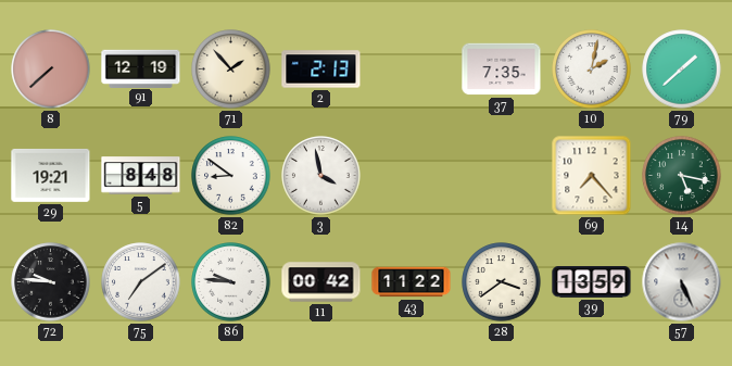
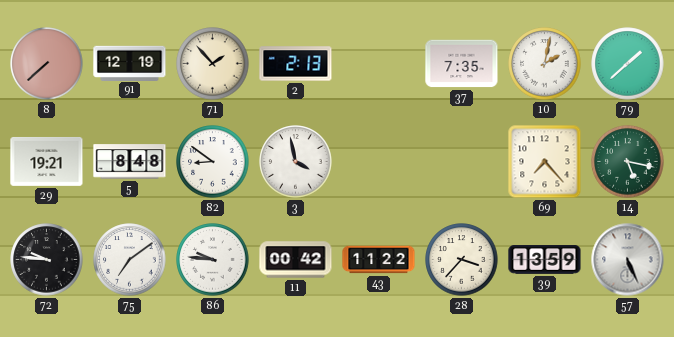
28: 3:39 -> 3:37
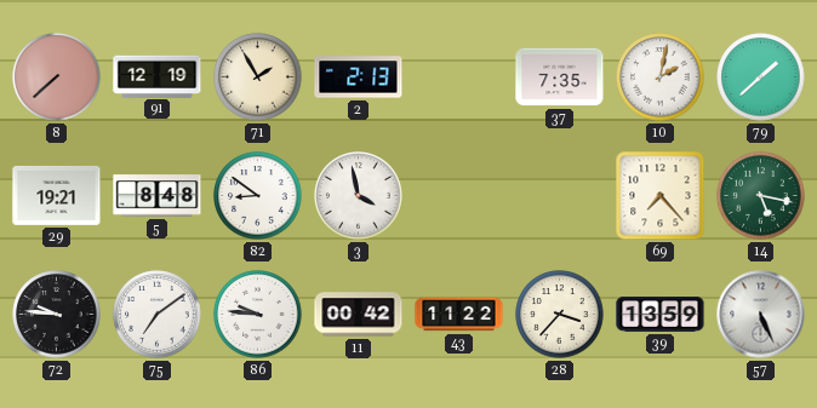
71: 1:53 -> 1:55
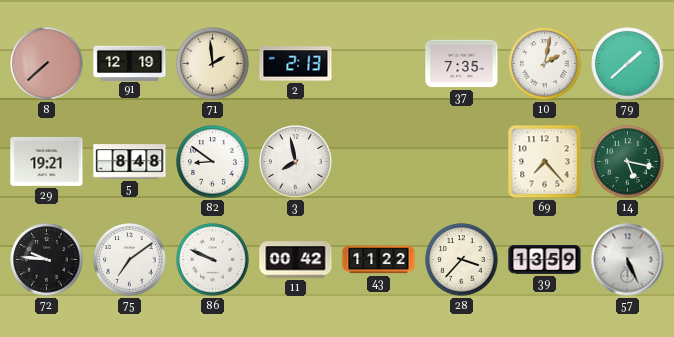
71: 1:55 -> 1:59
3: 3:58 -> 7:58
86: 9:46 -> 9:49
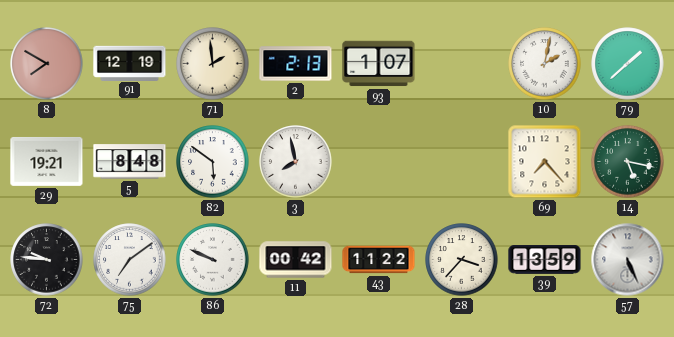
8: 7:38 -> 7:50
93: none -> 1:07
37: 7:35 -> none
82: 8:51 -> 5:51
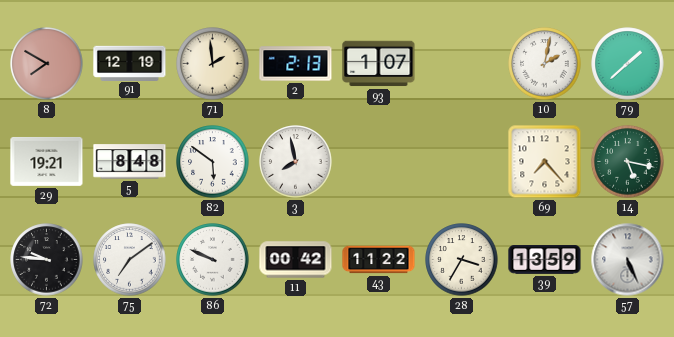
28: 3:37 -> 3:35
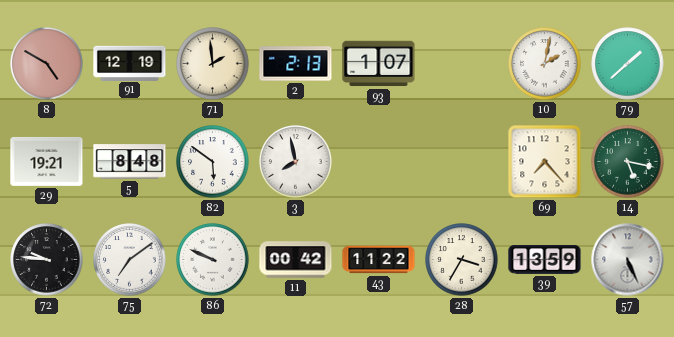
8: 7:50 -> 4:50
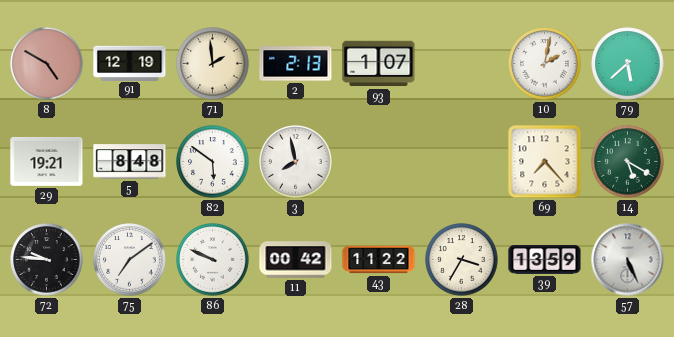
79: 1:38 -> 5:38
14: 5:17 -> 5:20
